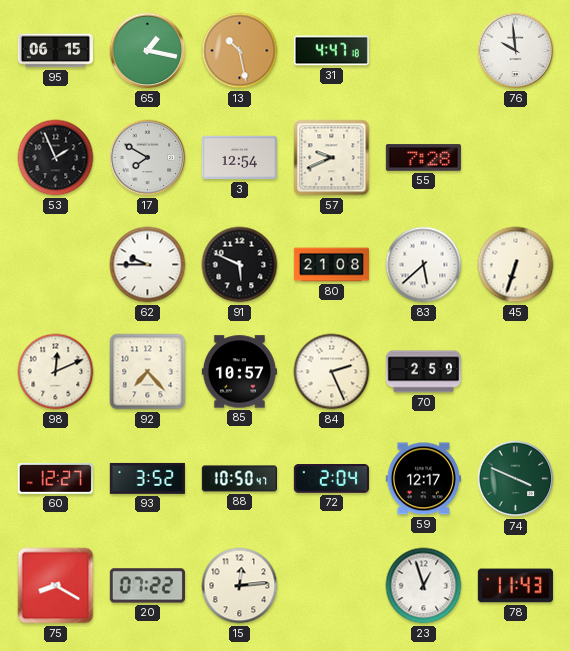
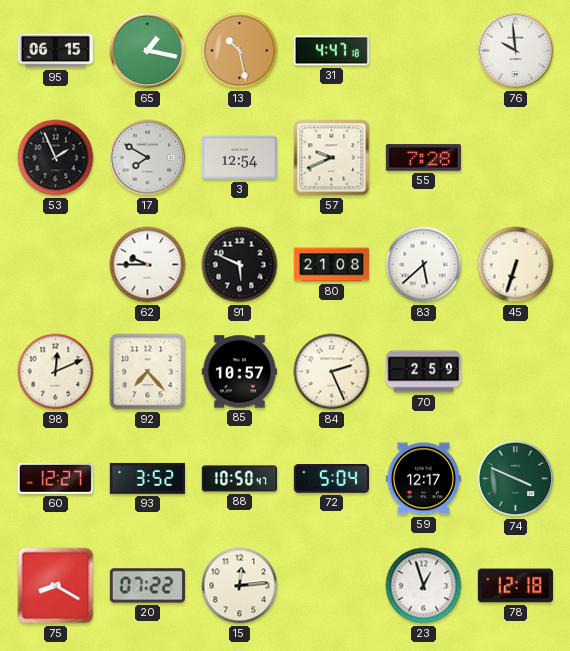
72: 2:04 -> 5:04
78: 11:43 -> 12:18
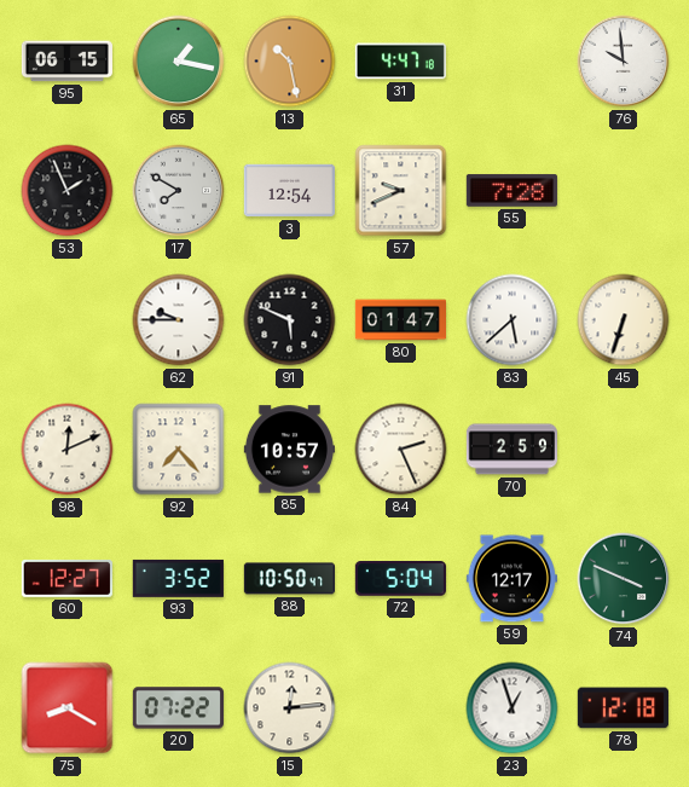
80: 21:08 -> 01:47
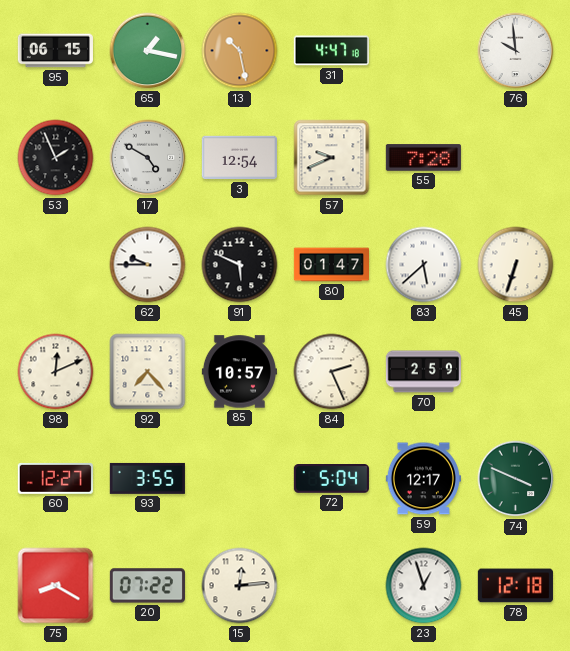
17: 7:50 -> 4:50
93: 3:52 -> 3:55
88: 10:50 -> none
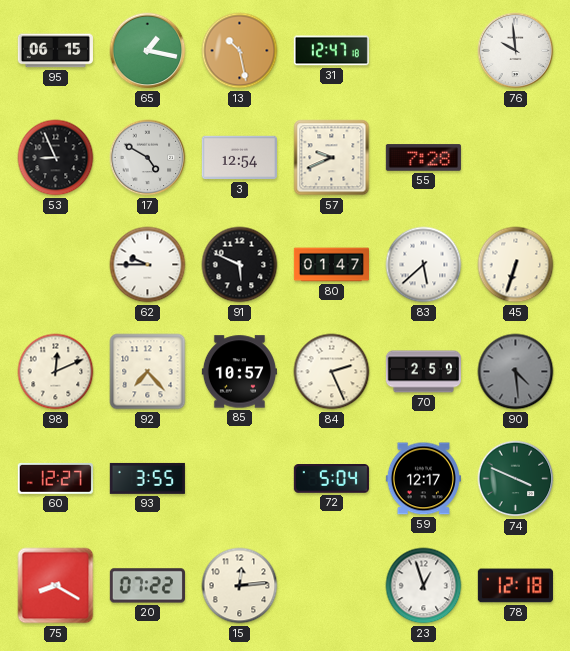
31: 4:47 -> 12:47
53: 1:56 -> 8:56
90: none -> 4:29
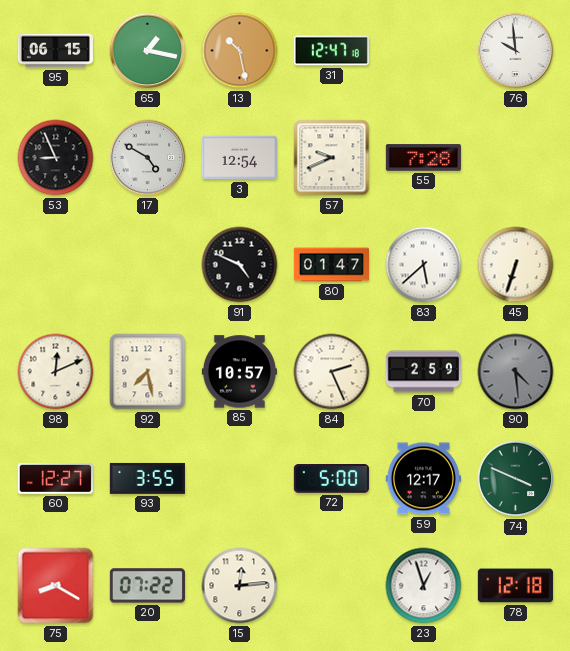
62: 9:45 -> none
91: 5:49 -> 4:49
92: 7:23 -> 7:28
72: 5:04 -> 5:00
